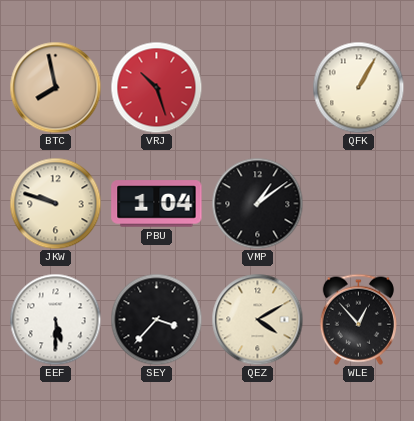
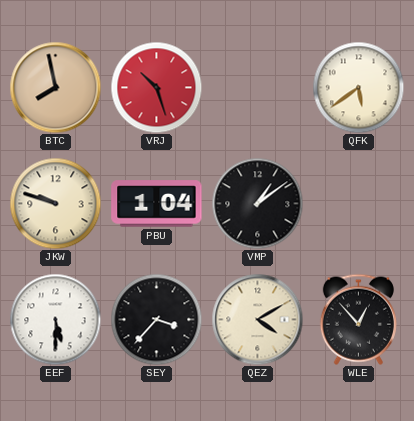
QFK: 1:05 -> 5:39
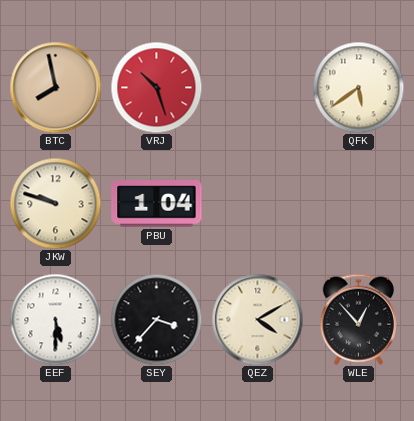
VMP: 1:09 -> none
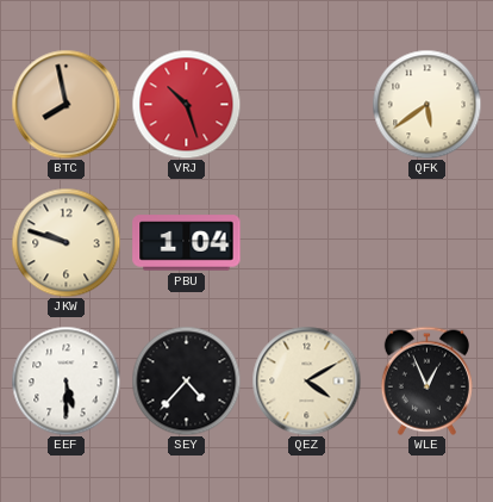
SEY: 3:37 -> 4:37
WLE: 12:53 -> 12:56
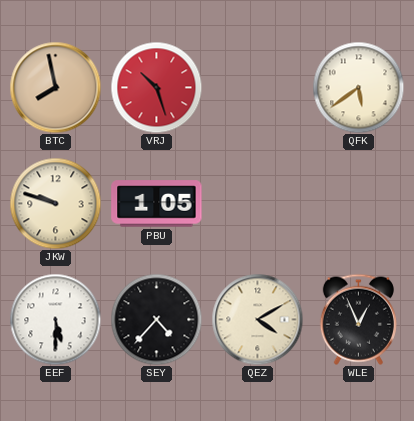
PBU: 1:04 -> 1:05
